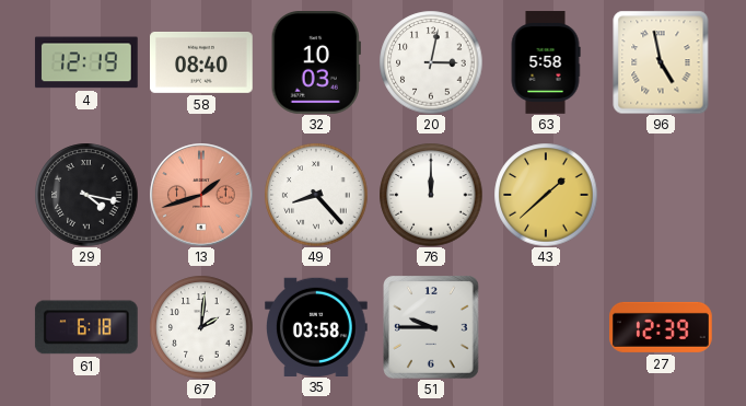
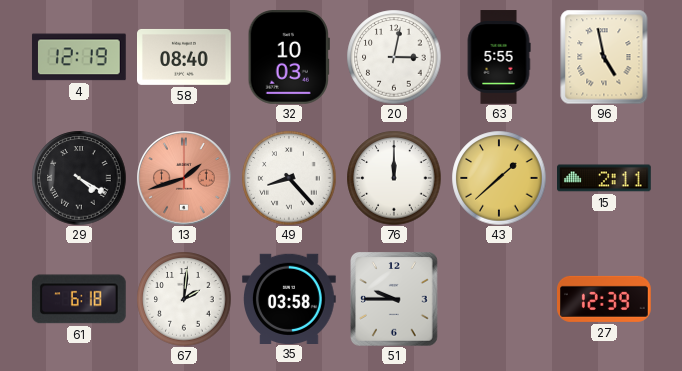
63: 5:58 -> 5:55
29: 4:17 -> 4:20
15: none -> 2:11
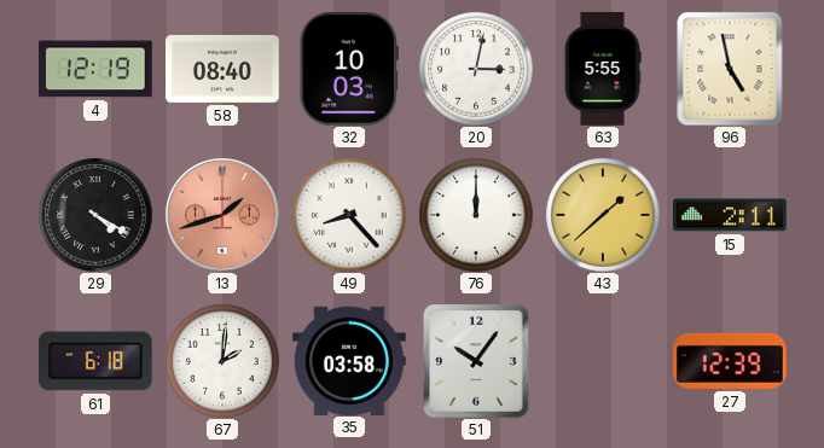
51: 9:45 -> 10:06
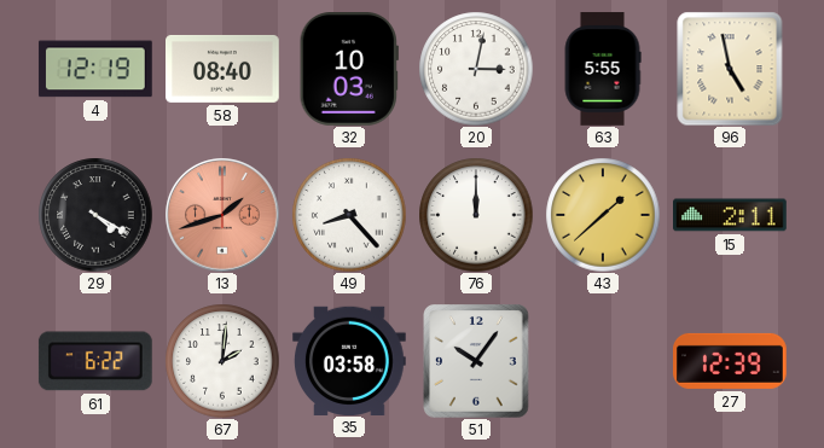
61: 6:18 -> 6:22
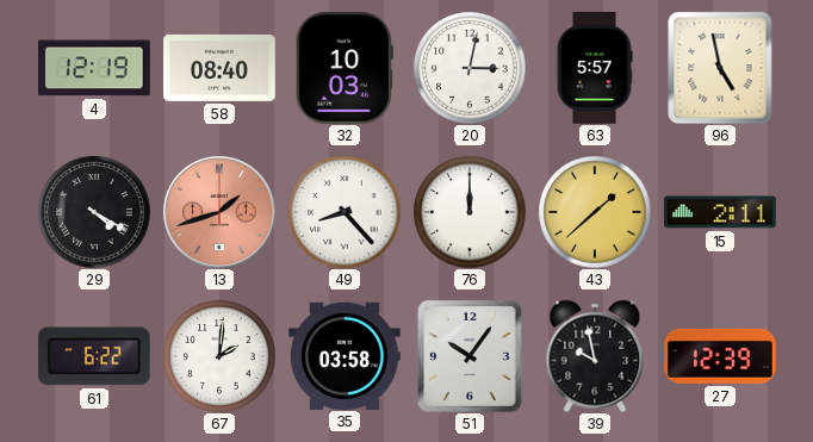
63: 5:55 -> 5:57
39: none -> 9:58
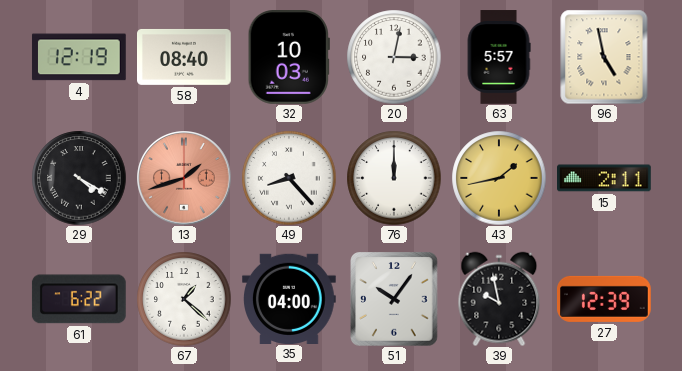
43: 1:38 -> 1:43
67: 2:01 -> 1:22
35: 03:58 -> 04:00
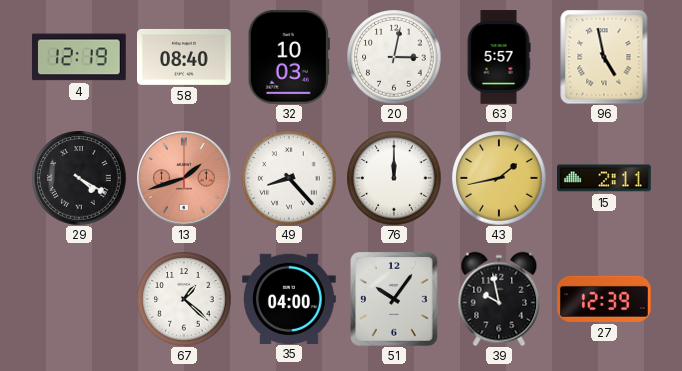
61: 6:22 -> none
